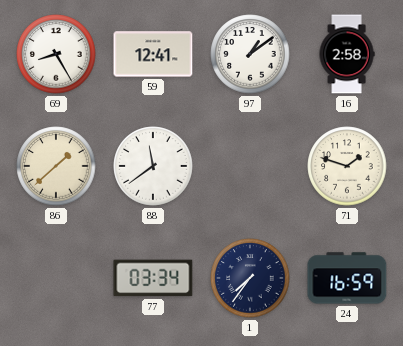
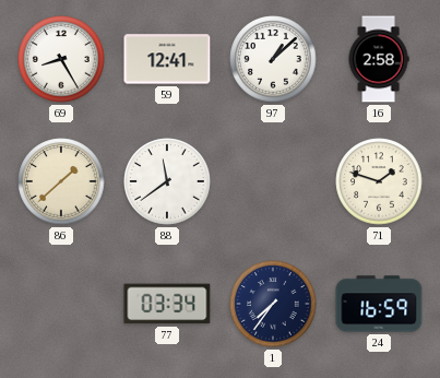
97: 1:09 -> 1:08
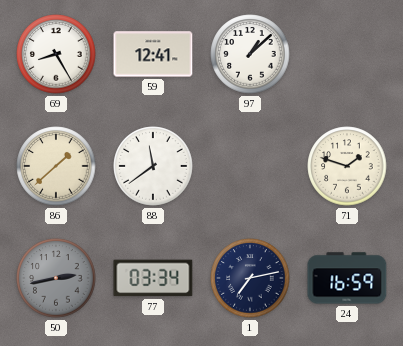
16: 2:58 -> none
50: none -> 2:43
1: 7:36 -> 7:13
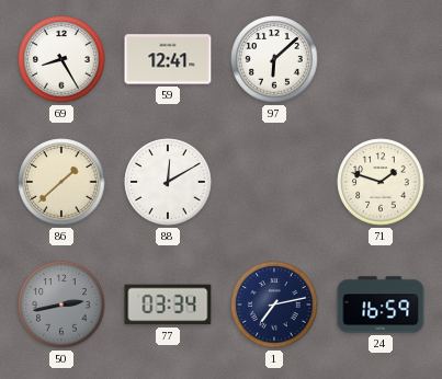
97: 1:08 -> 6:08
88: 11:39 -> 12:10
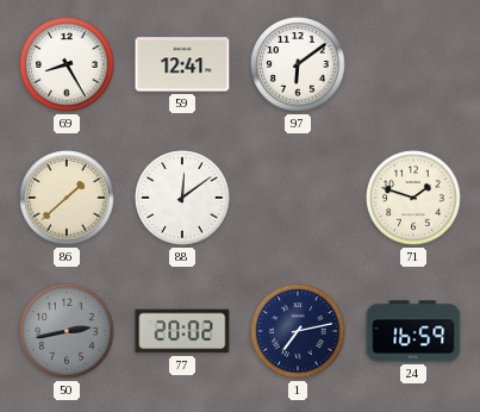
97: 6:08 -> 6:09
88: 12:10 -> 12:09
77: 03:34 -> 20:02
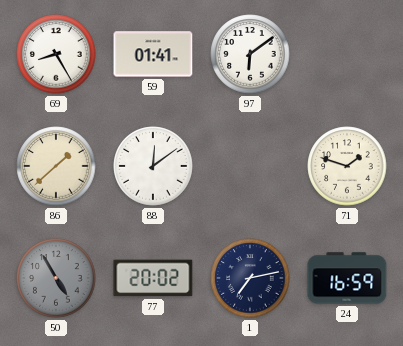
59: 12:41 -> 01:41
50: 2:43 -> 4:55
